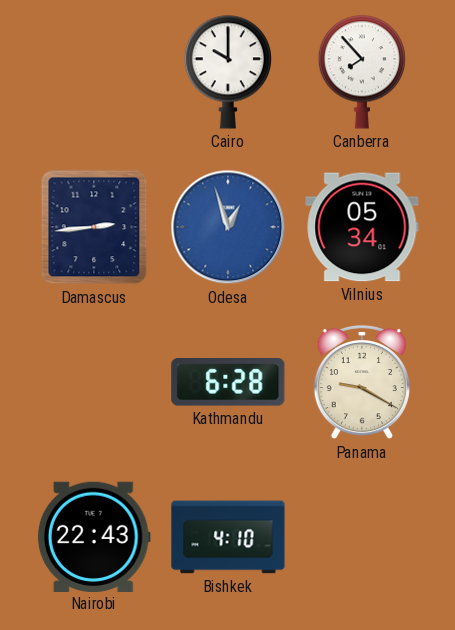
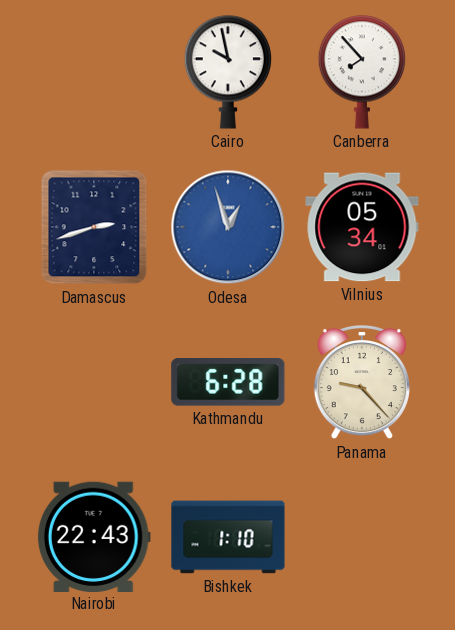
Cairo: 10:00 -> 9:58
Damascus: 2:44 -> 2:42
Panama: 9:20 -> 9:23
Bishkek: 4:10 -> 1:10
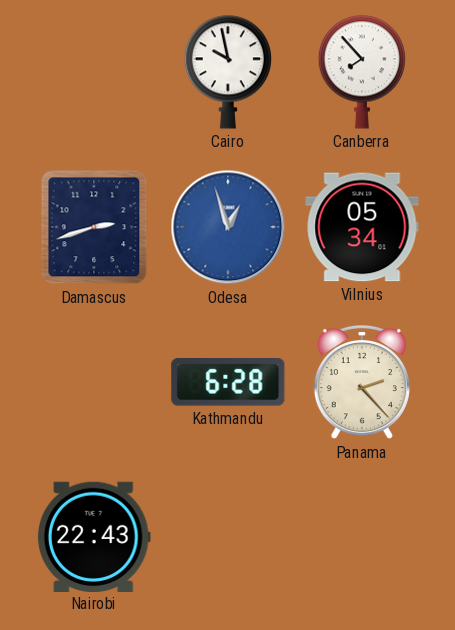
Panama: 9:23 -> 2:23
Bishkek: 1:10 -> none
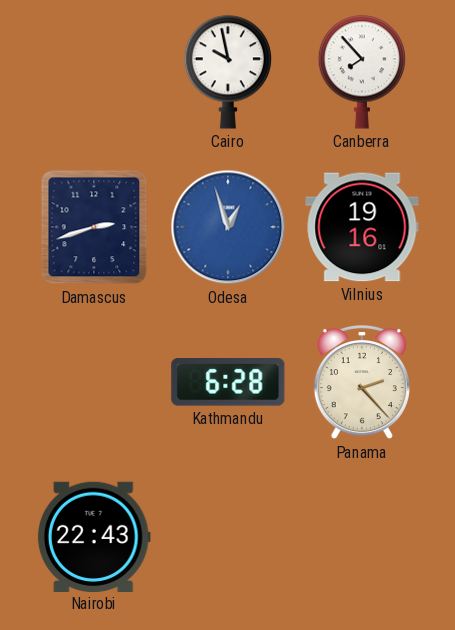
Vilnius: 05:34 -> 19:16
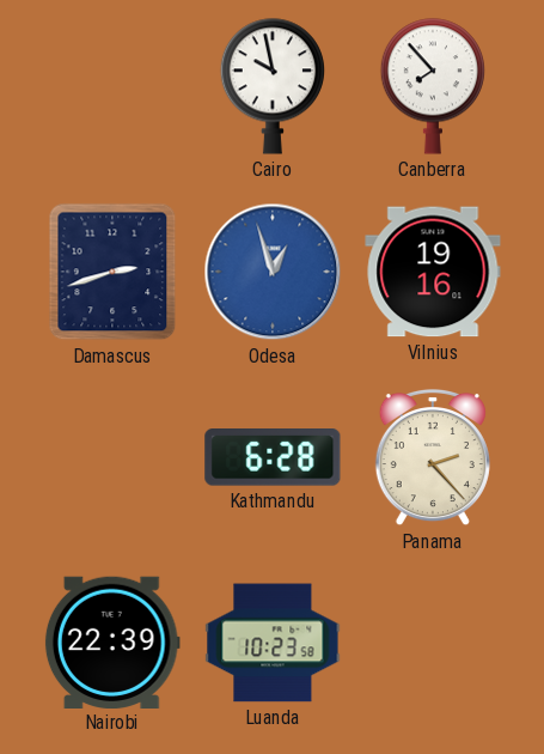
Nairobi: 22:43 -> 22:39
Luanda: none -> 10:23
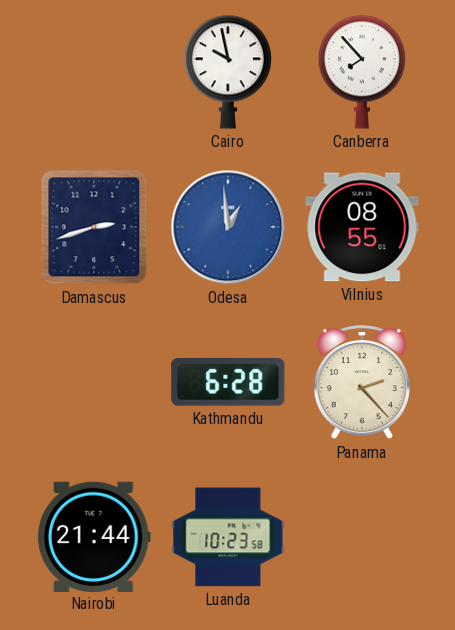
Odesa: 12:57 -> 12:59
Vilnius: 19:16 -> 08:55
Nairobi: 22:39 -> 21:44
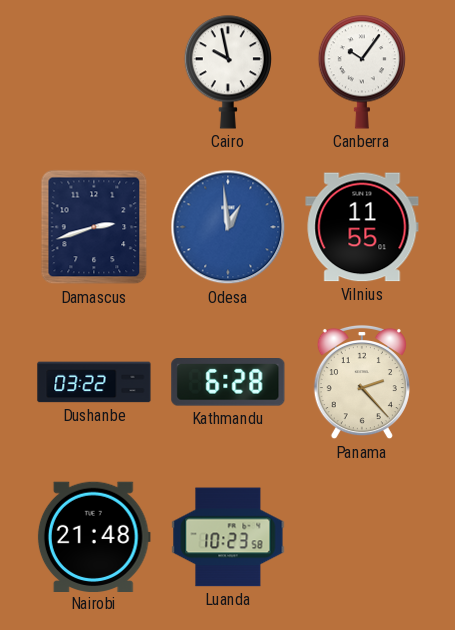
Canberra: 7:53 -> 10:06
Vilnius: 08:55 -> 11:55
Dushanbe: none -> 03:22
Nairobi: 21:44 -> 21:48
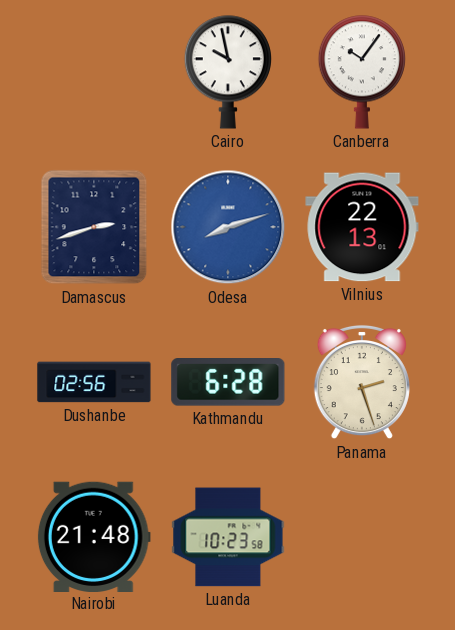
Odesa: 12:59 -> 8:12
Vilnius: 11:55 -> 22:13
Dushanbe: 03:22 -> 02:56
Panama: 2:23 -> 2:27
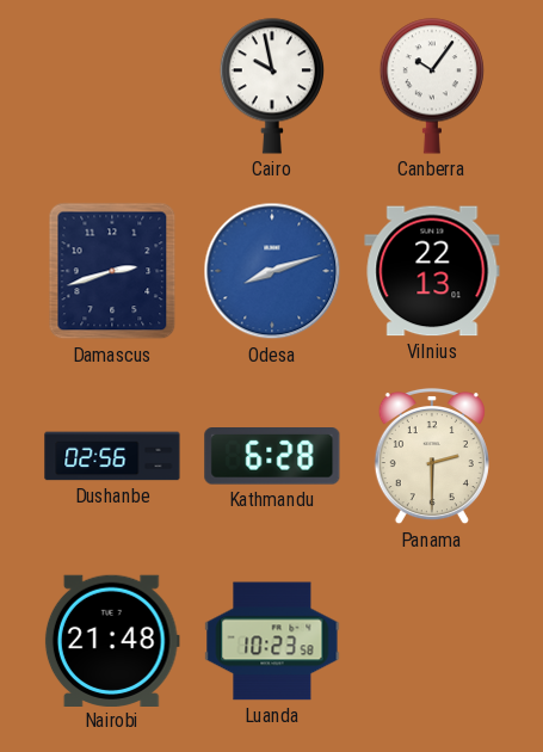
Panama: 2:27 -> 2:30
